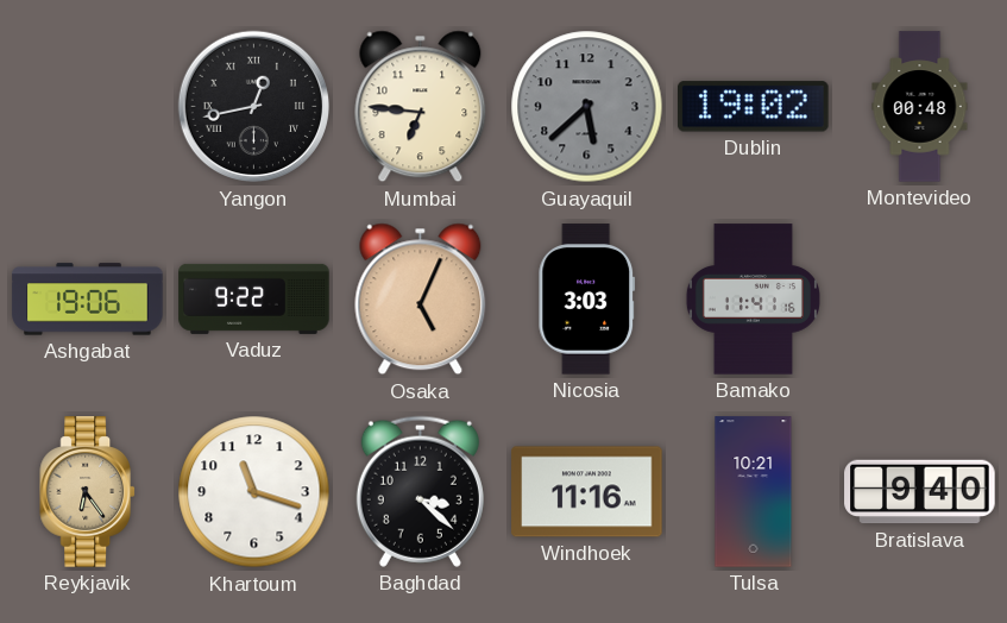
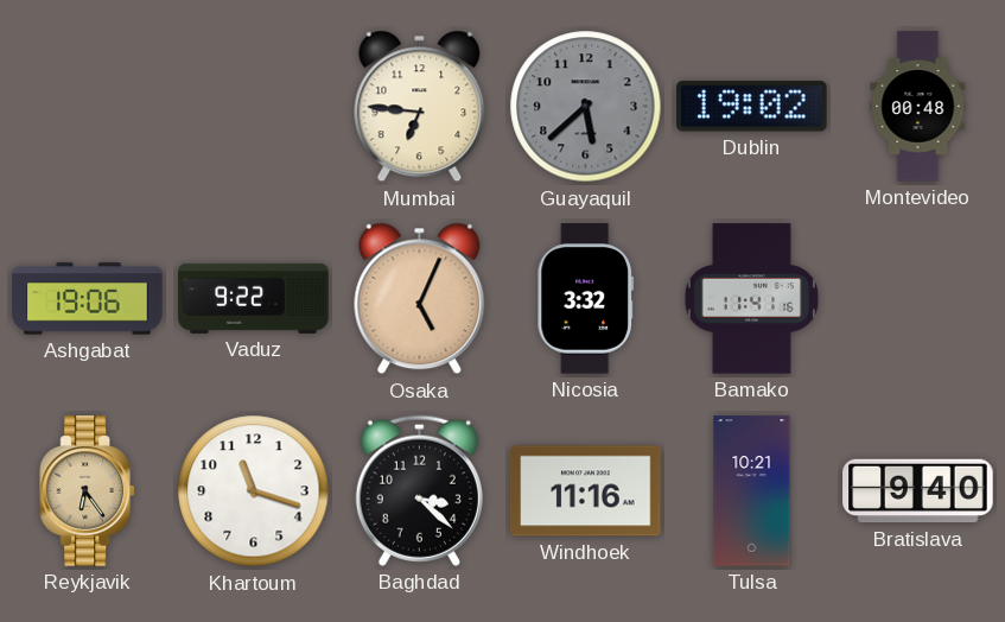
Yangon: 12:43 -> none
Nicosia: 3:03 -> 3:32
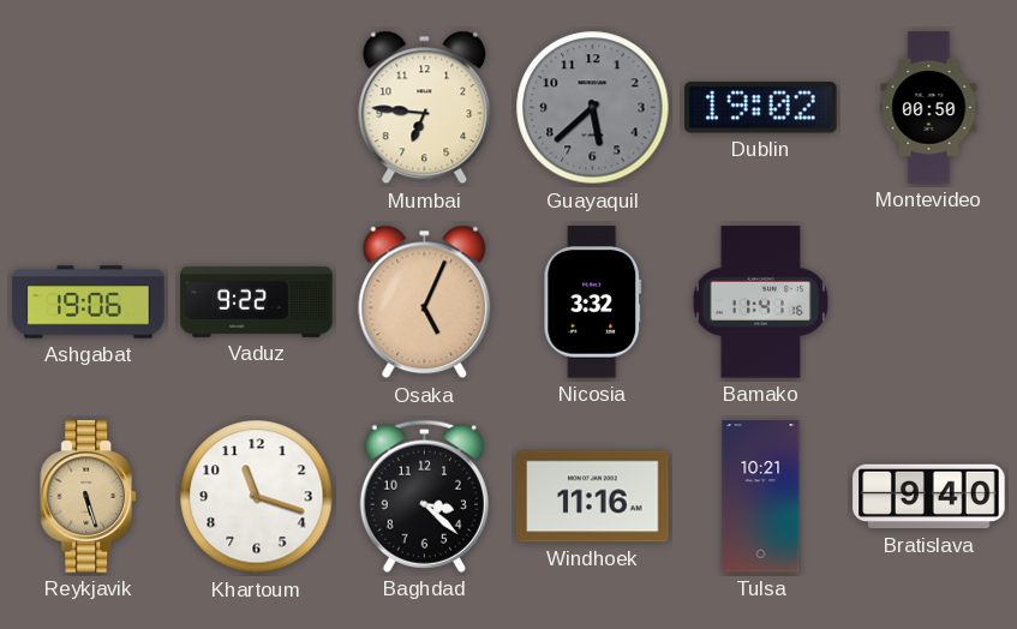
Montevideo: 00:48 -> 00:50
Reykjavik: 6:24 -> 5:27
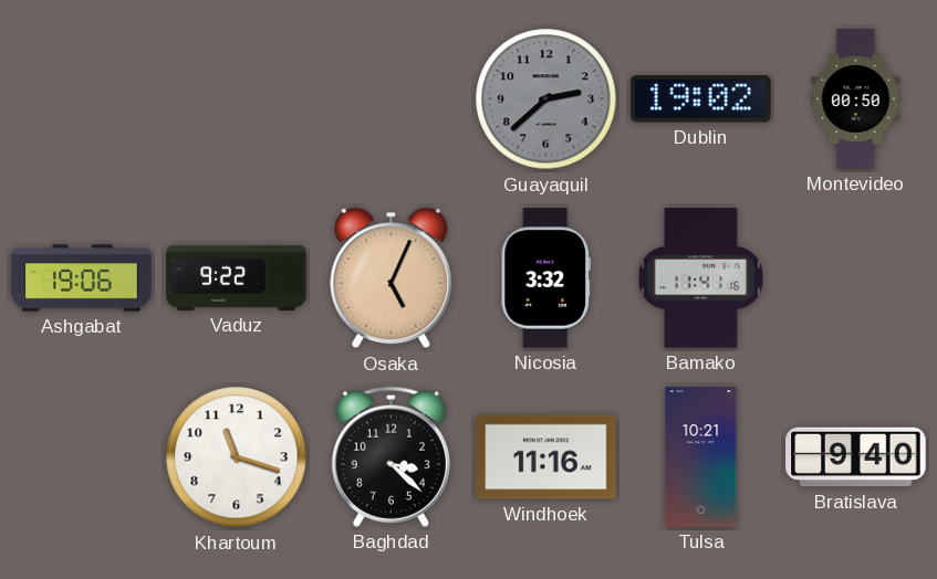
Mumbai: 6:46 -> none
Guayaquil: 5:38 -> 2:38
Reykjavik: 5:27 -> none
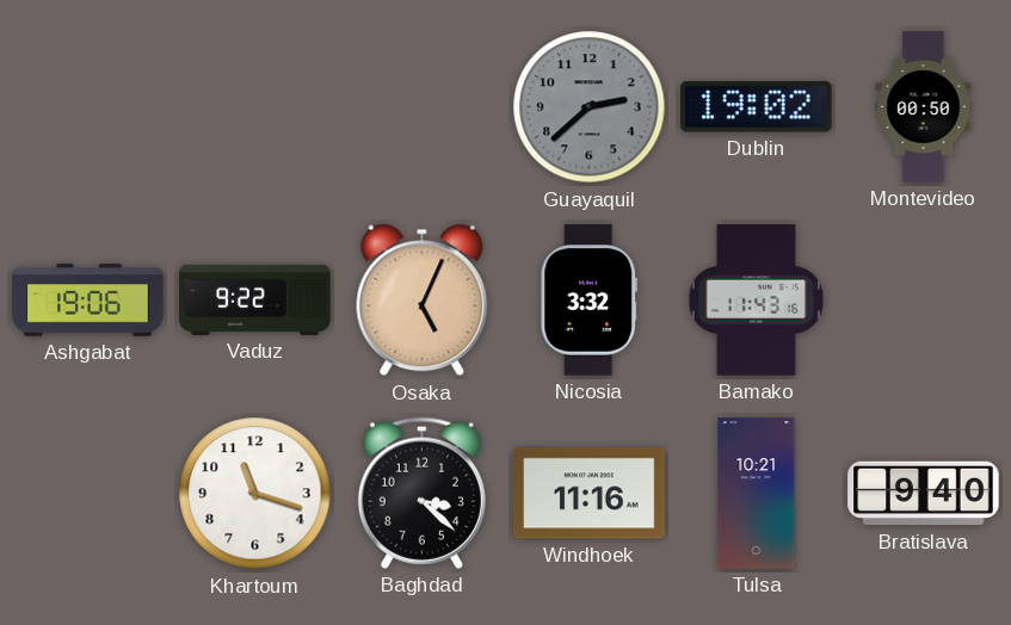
Bamako: 11:41 -> 11:43
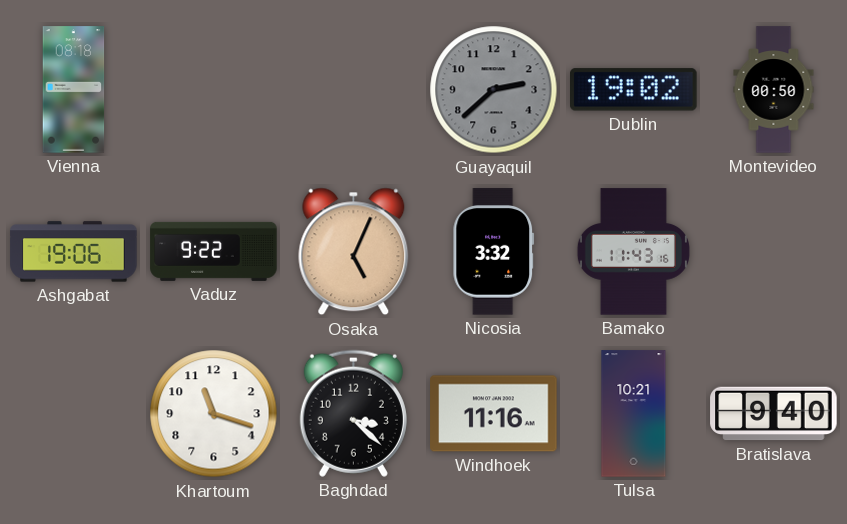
Vienna: none -> 08:18
